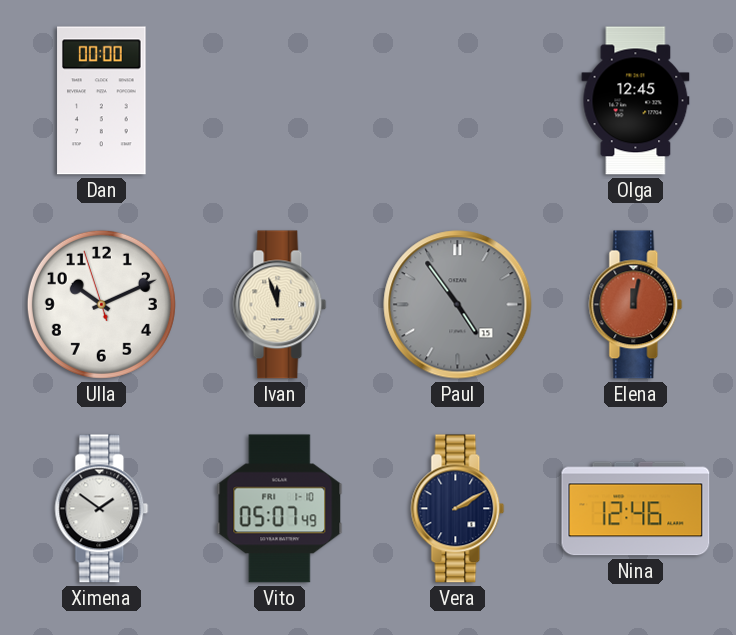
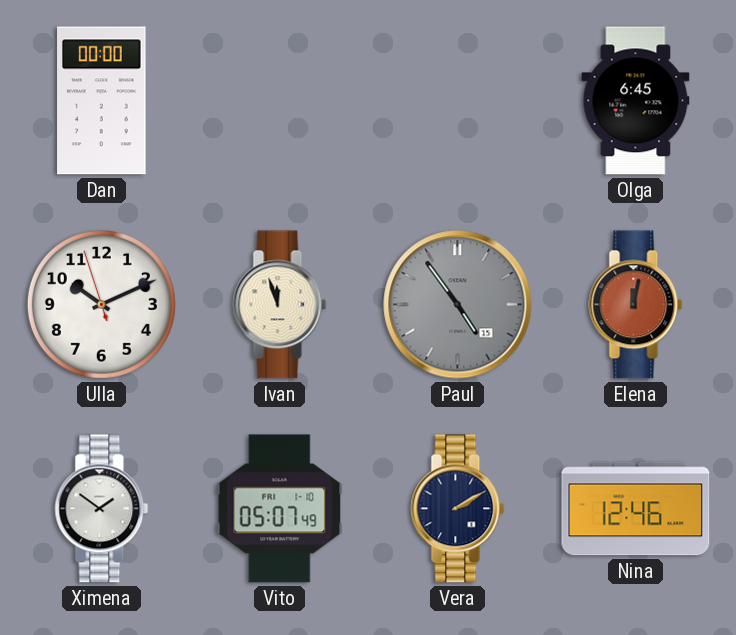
Olga: 12:45 -> 6:45
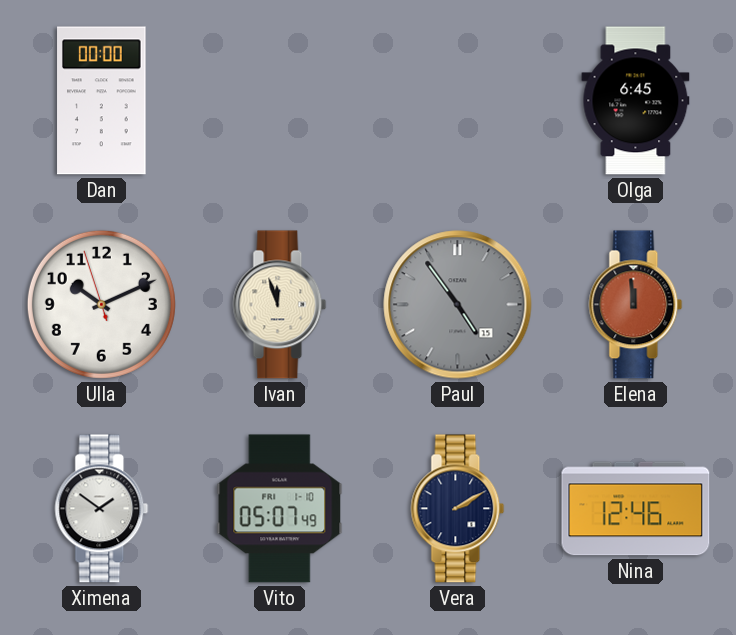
Elena: 12:02 -> 11:59
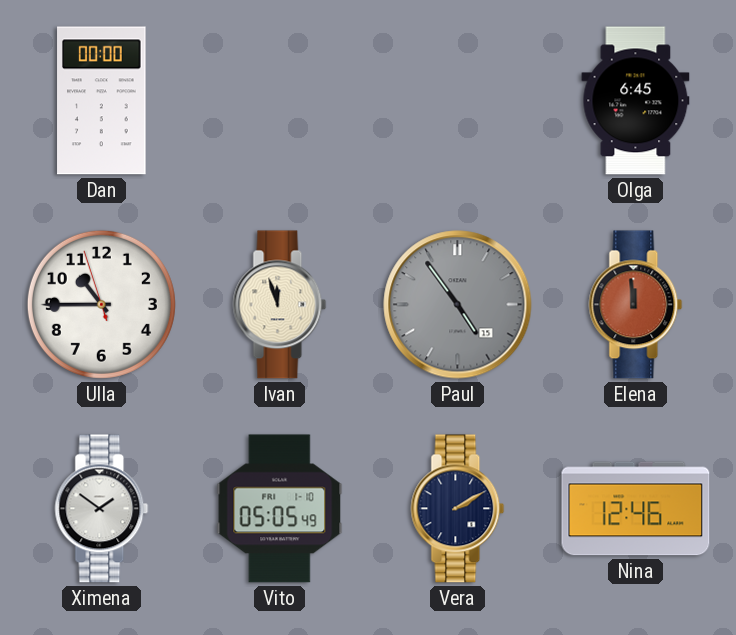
Ulla: 10:10 -> 10:44
Vito: 05:07 -> 05:05
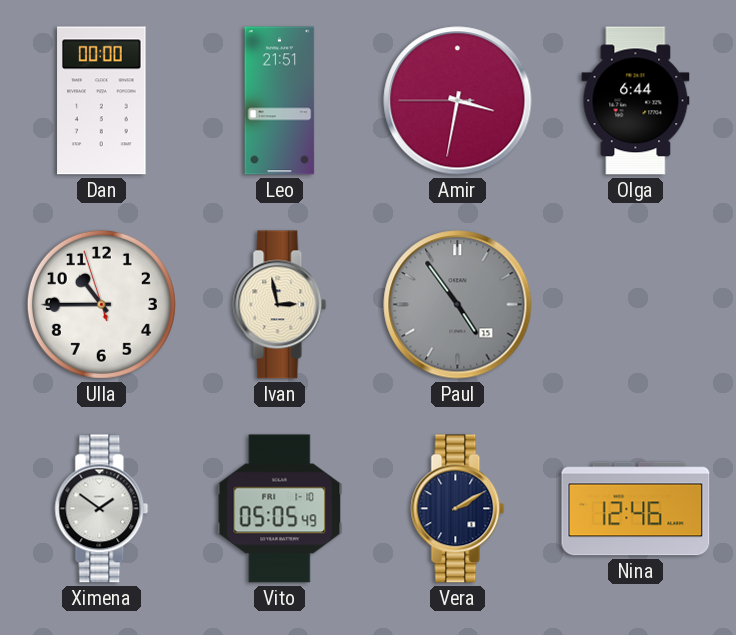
Leo: none -> 21:51
Amir: none -> 3:31
Olga: 6:45 -> 6:44
Ivan: 11:57 -> 2:58
Elena: 11:59 -> none
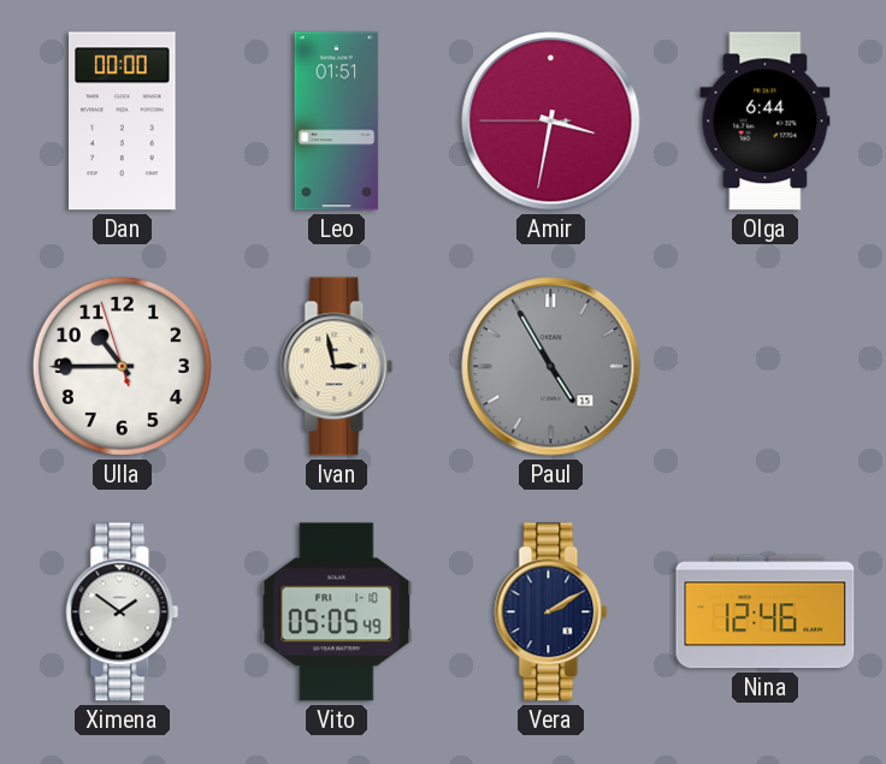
Leo: 21:51 -> 01:51
Paul: 4:54 -> 4:55
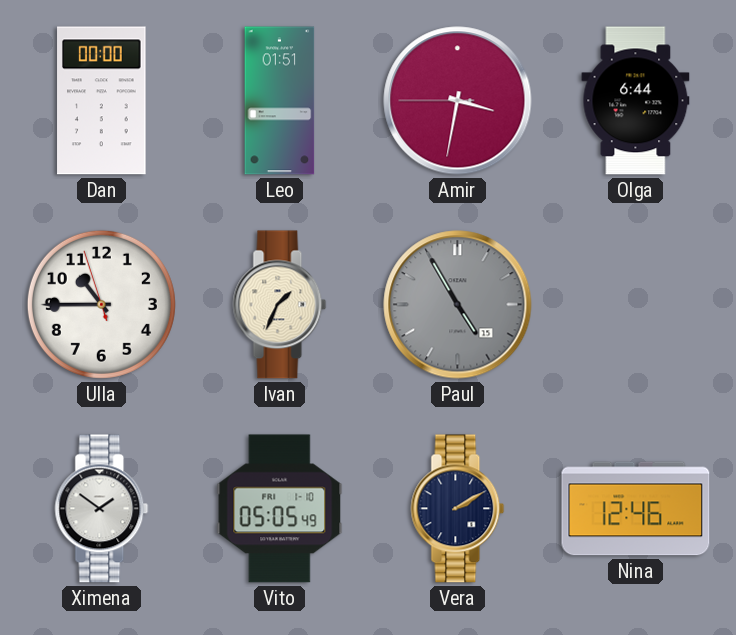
Ivan: 2:58 -> 1:34
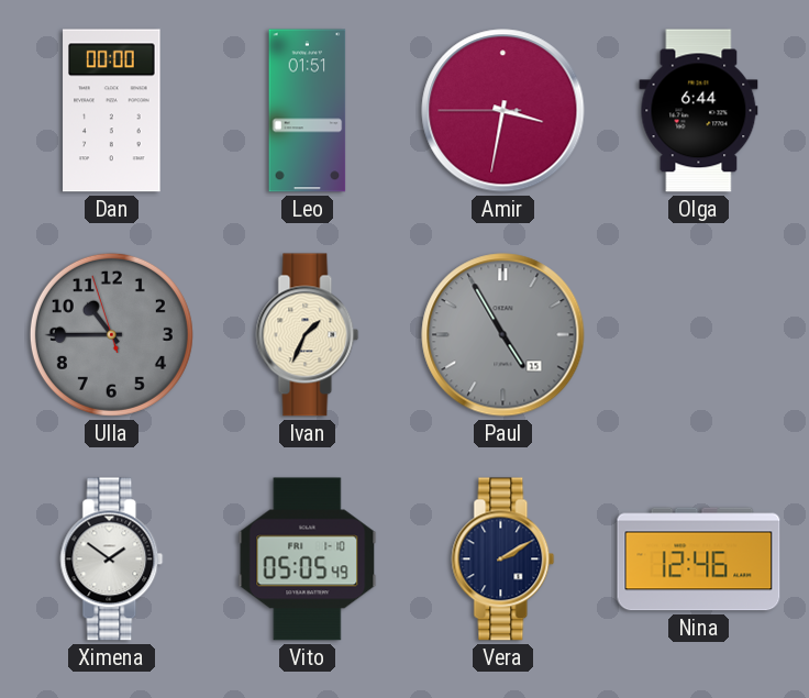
Ulla dial: white -> grey
